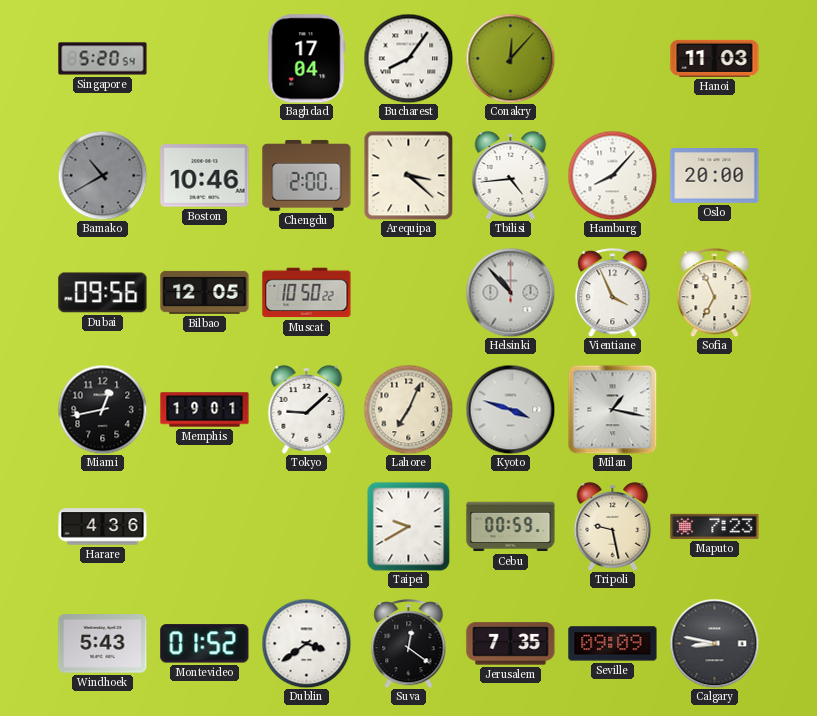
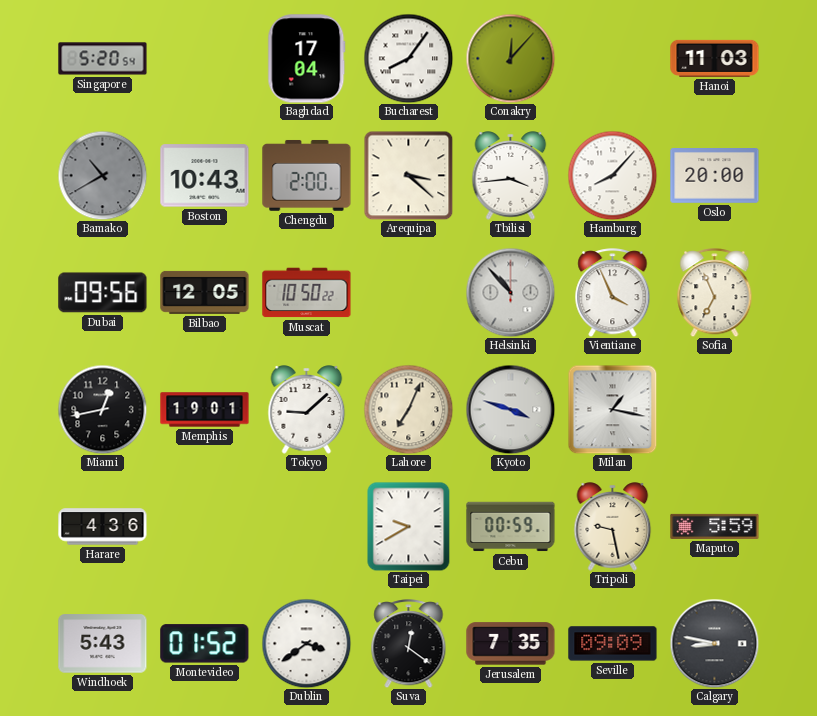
Boston: 10:46 -> 10:43
Tbilisi: 4:44 -> 3:44
Maputo: 7:23 -> 5:59
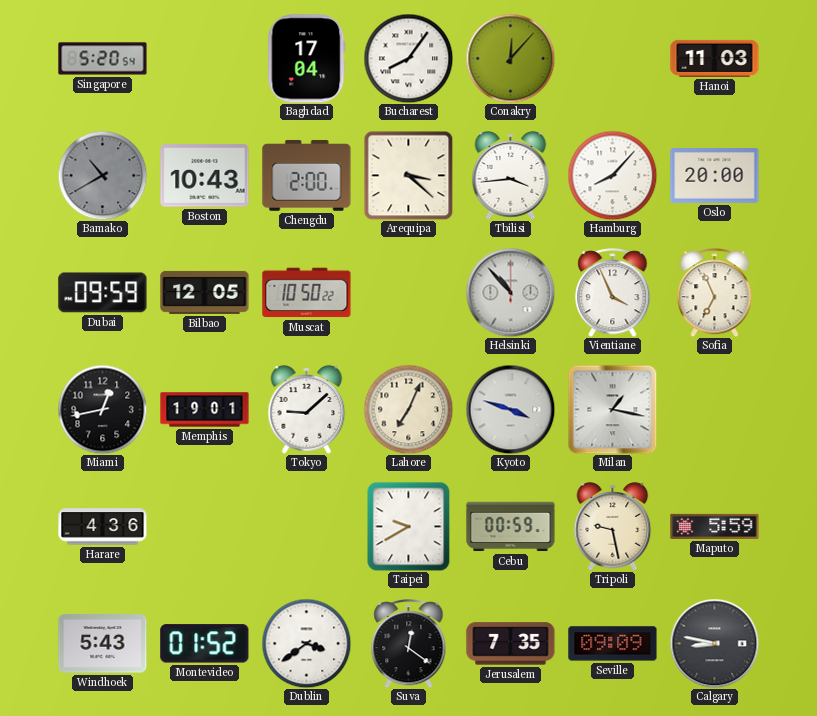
Dubai: 09:56 -> 09:59
